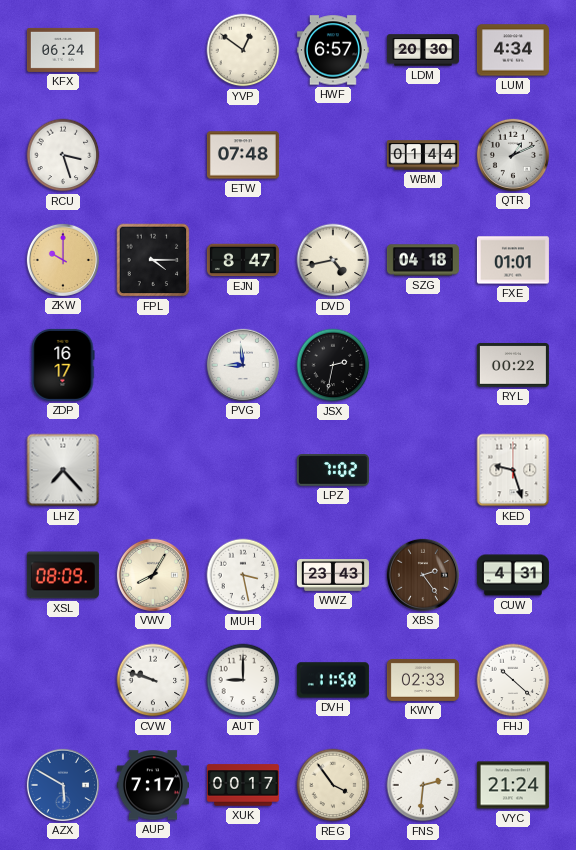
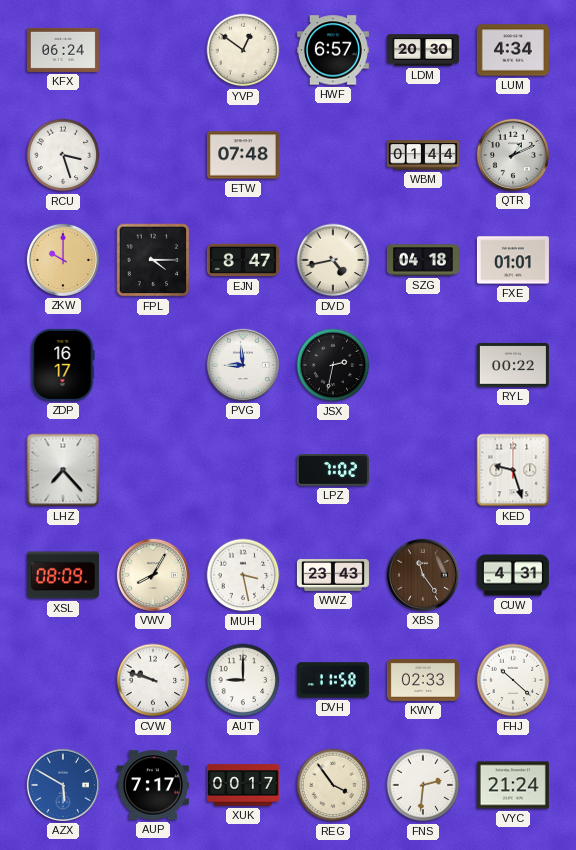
XBS: 2:24 -> 11:24
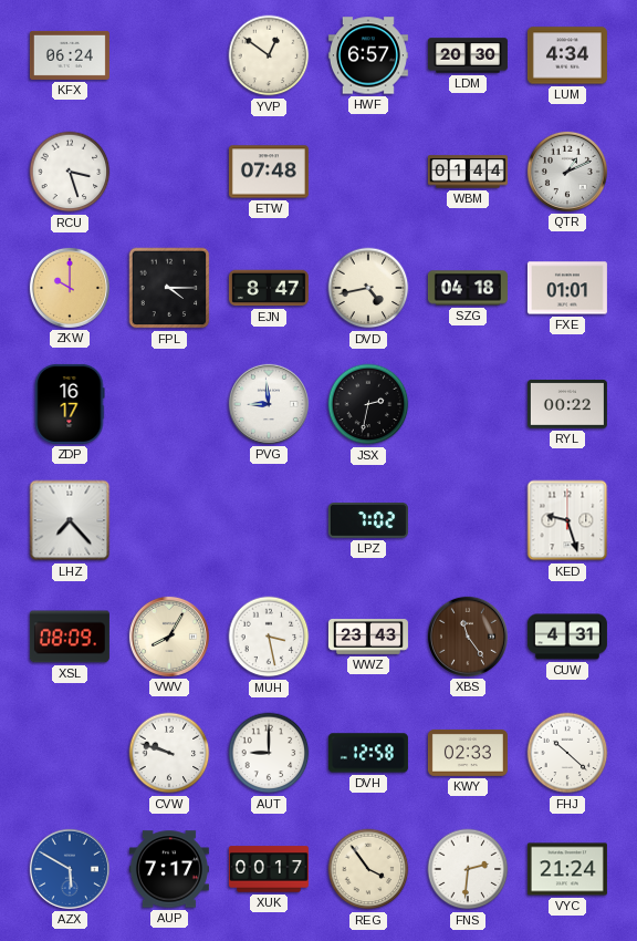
DVH: 11:58 -> 12:58
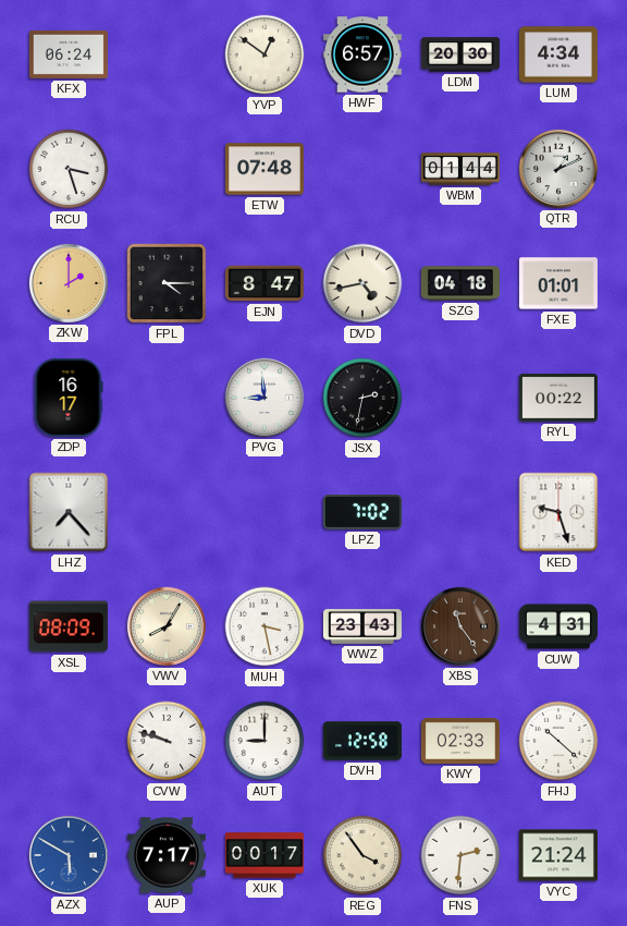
ZKW: 10:00 -> 2:00
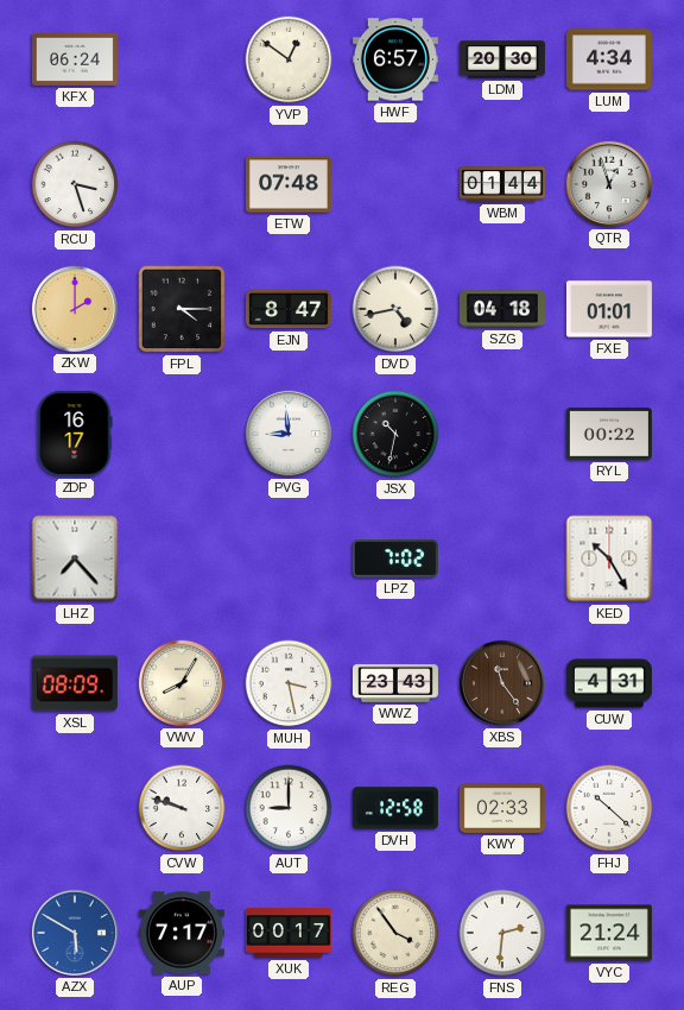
QTR: 1:11 -> 12:57
JSX: 2:32 -> 10:32
KED: 9:27 -> 10:25
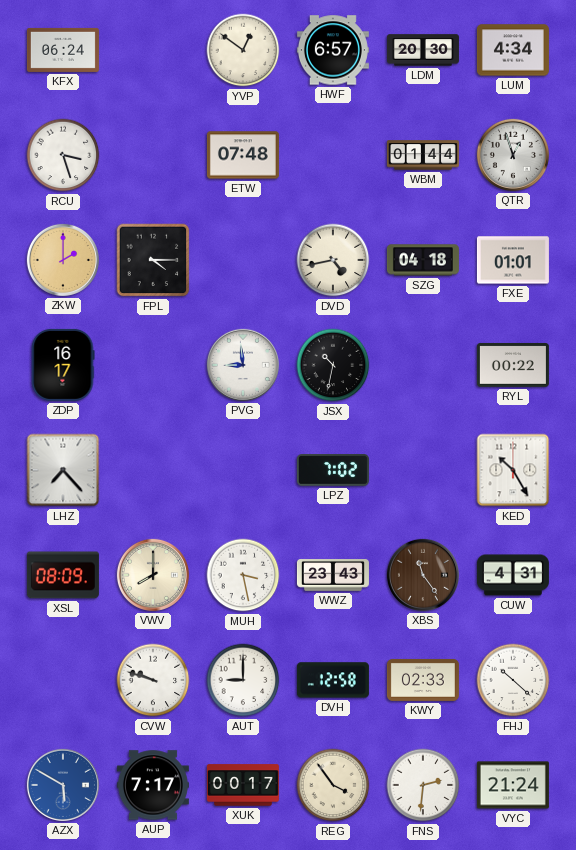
EJN: 8:47 -> none
VWV: 8:05 -> 8:00
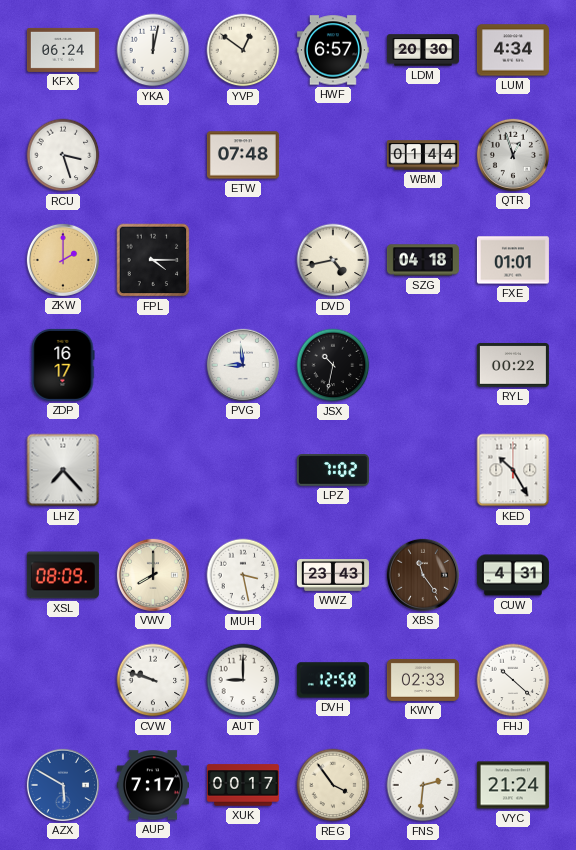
YKA: none -> 12:02
